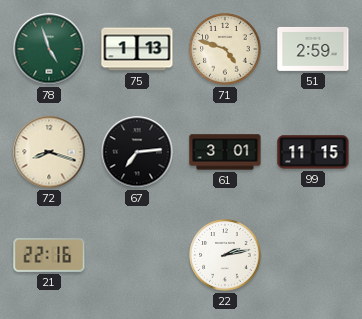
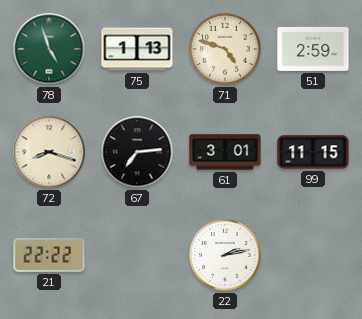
21: 22:16 -> 22:22
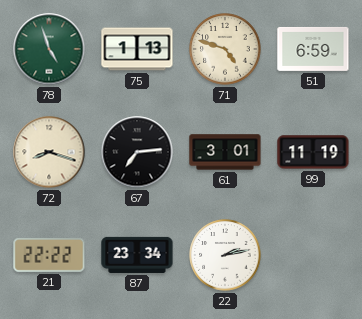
51: 2:59 -> 6:59
99: 11:15 -> 11:19
87: none -> 23:34
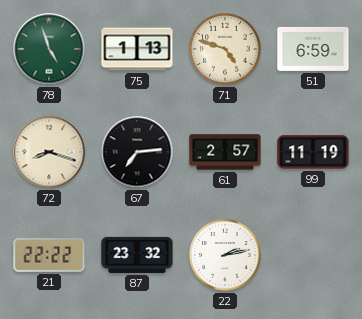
61: 3:01 -> 2:57
87: 23:34 -> 23:32
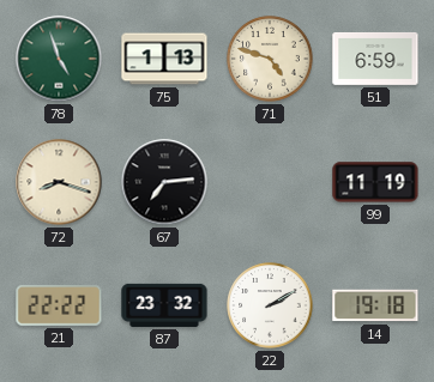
61: 2:57 -> none
22: 2:13 -> 2:10
14: none -> 19:18
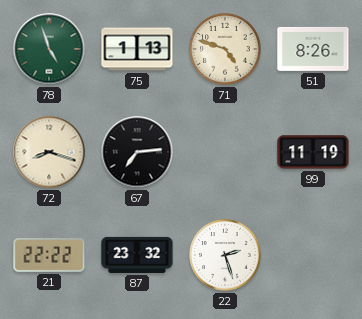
51: 6:59 -> 8:26
22: 2:10 -> 2:27
14: 19:18 -> none
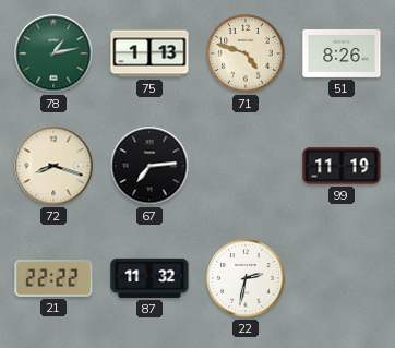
78: 4:57 -> 1:13
87: 23:32 -> 11:32
22: 2:27 -> 2:32
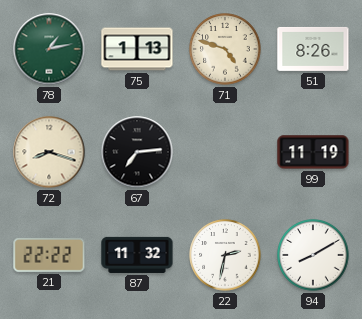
94: none -> 8:10
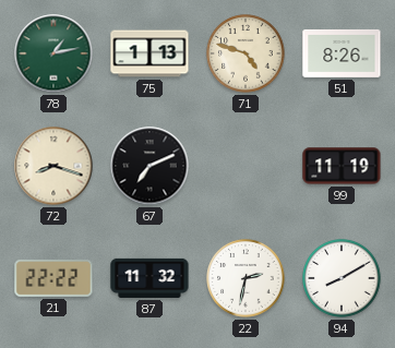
67: 7:14 -> 7:11
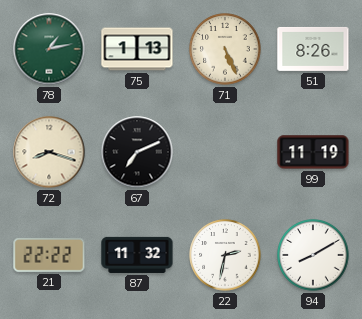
71: 4:48 -> 5:26
